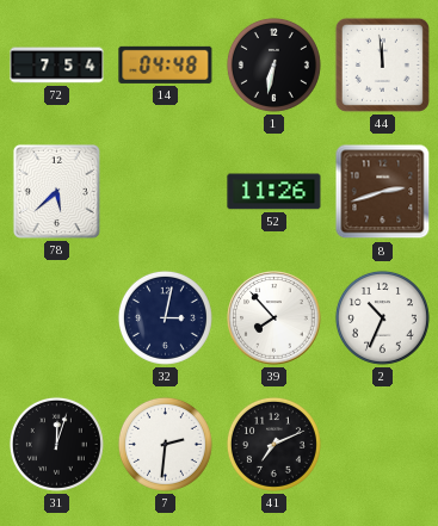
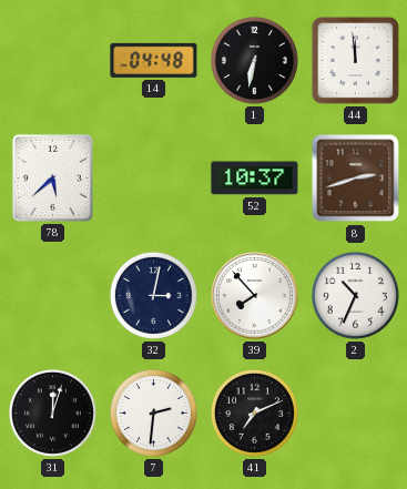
72: 7:54 -> none
52: 11:26 -> 10:37
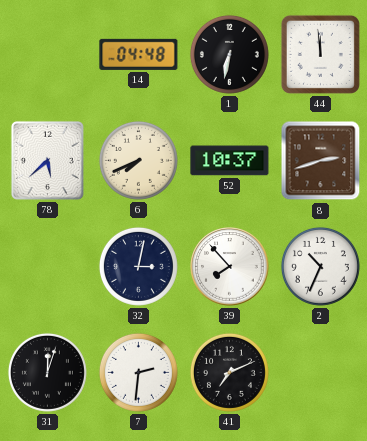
6: none -> 7:41
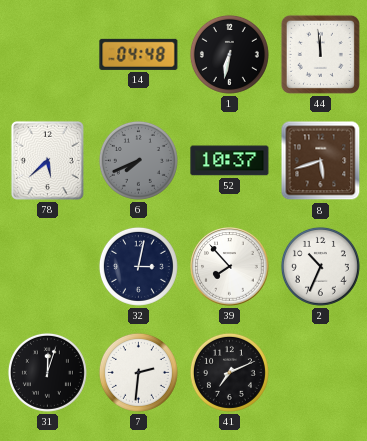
6 dial: cream -> grey
8: 2:42 -> 5:42
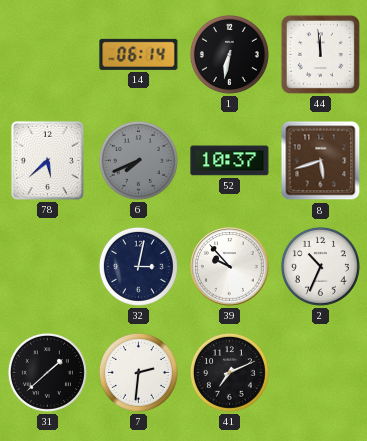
14: 04:48 -> 06:14
39: 7:53 -> 9:53
31: 12:03 -> 1:38
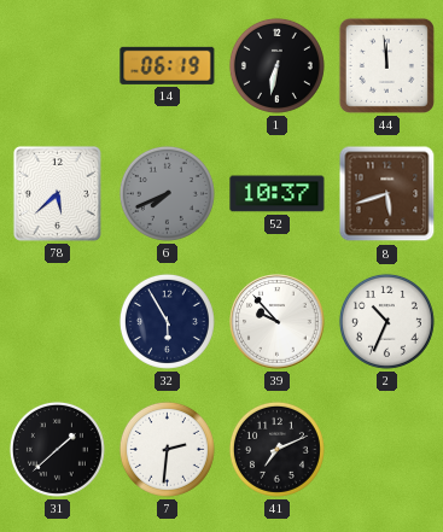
14: 06:14 -> 06:19
32: 3:02 -> 5:55
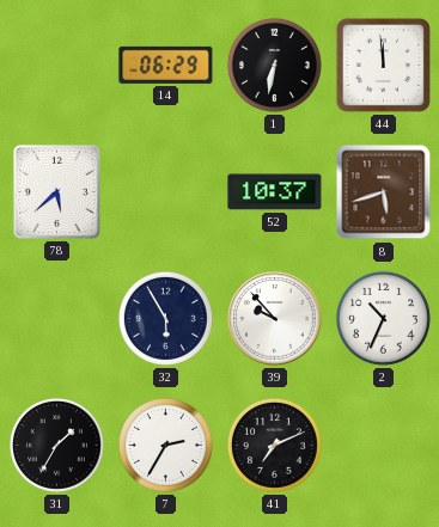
14: 06:19 -> 06:29
6: 7:41 -> none
31: 1:38 -> 1:35
7: 2:31 -> 2:35
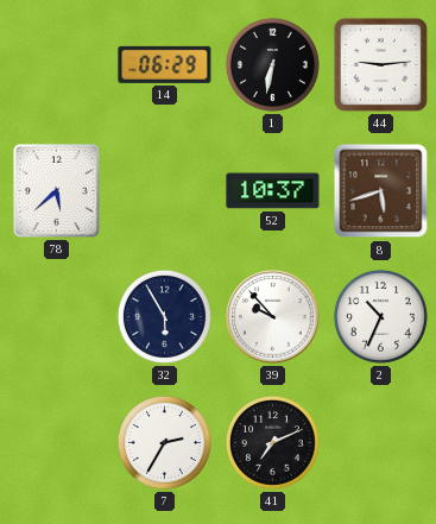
44: 11:59 -> 9:14
31: 1:35 -> none
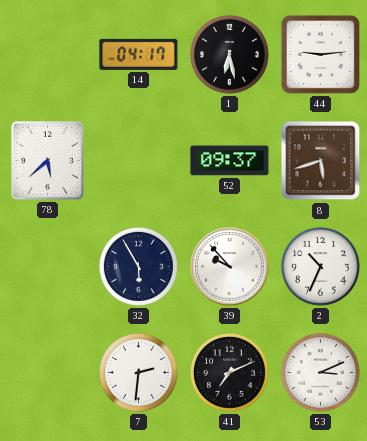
14: 06:29 -> 04:17
1: 6:32 -> 6:28
52: 10:37 -> 09:37
7: 2:35 -> 2:31
53: none -> 3:11
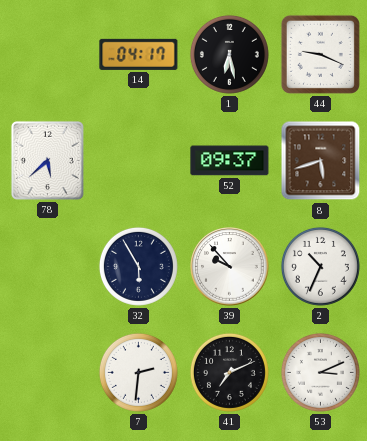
44: 9:14 -> 9:19
